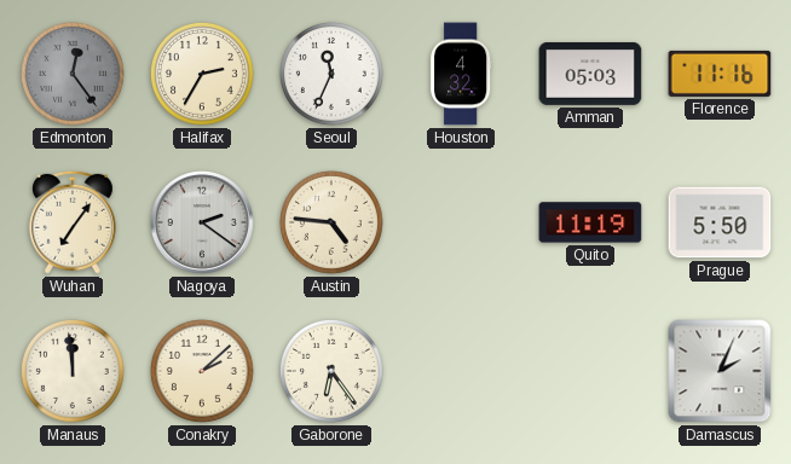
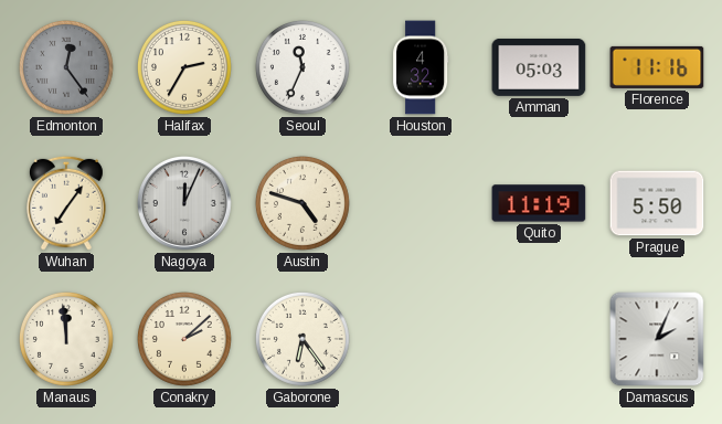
Nagoya: 2:21 -> 12:04
Austin: 4:46 -> 4:48
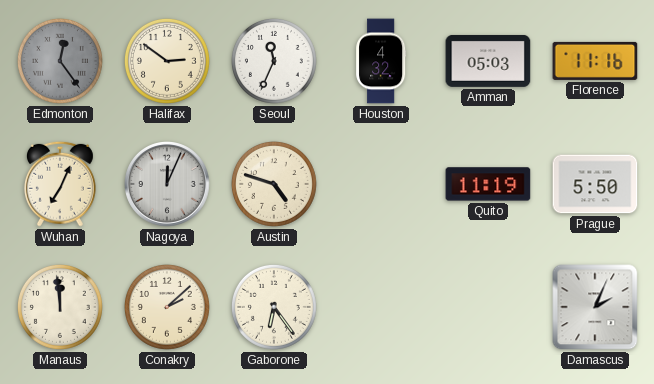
Halifax: 2:35 -> 2:51
Wuhan: 7:06 -> 7:04
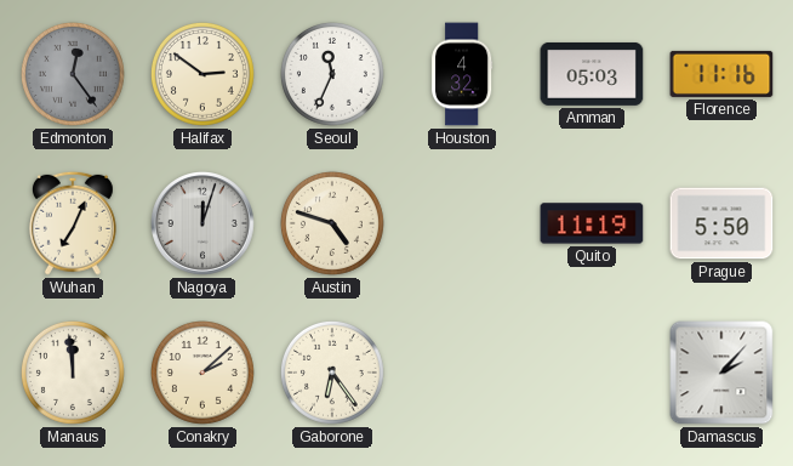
Nagoya: 12:04 -> 12:03
Damascus: 2:04 -> 2:07
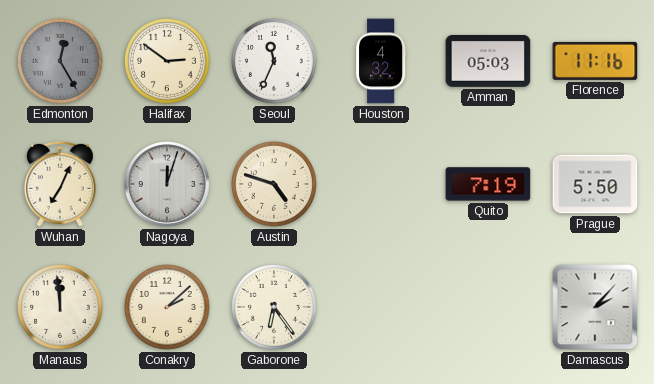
Edmonton: 12:24 -> 12:25
Quito: 11:19 -> 7:19
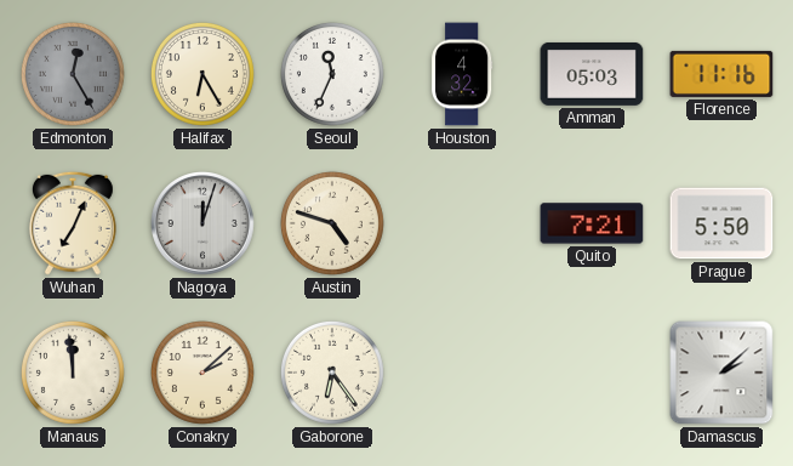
Halifax: 2:51 -> 6:25
Quito: 7:19 -> 7:21
Damascus: 2:07 -> 2:08
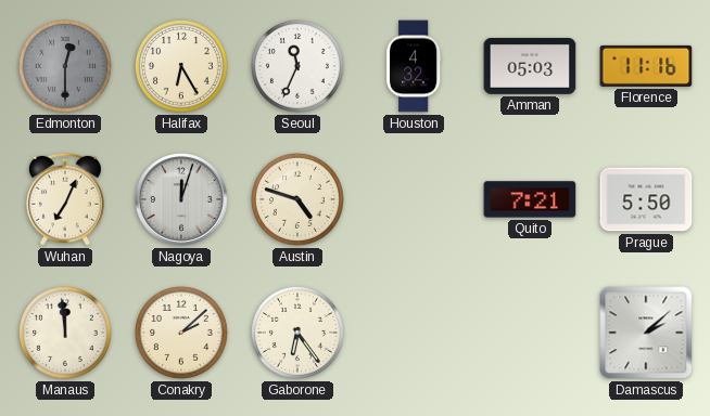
Edmonton: 12:25 -> 12:30
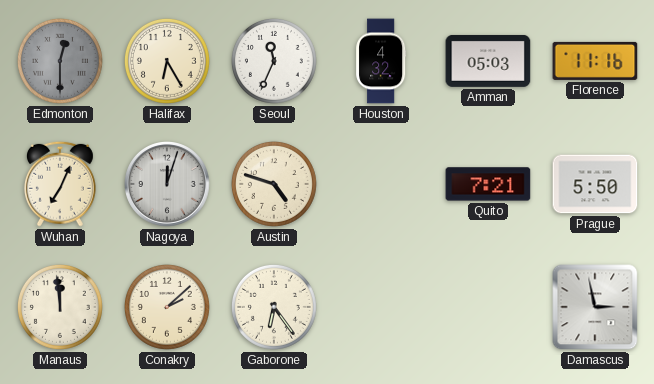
Damascus: 2:08 -> 2:58
